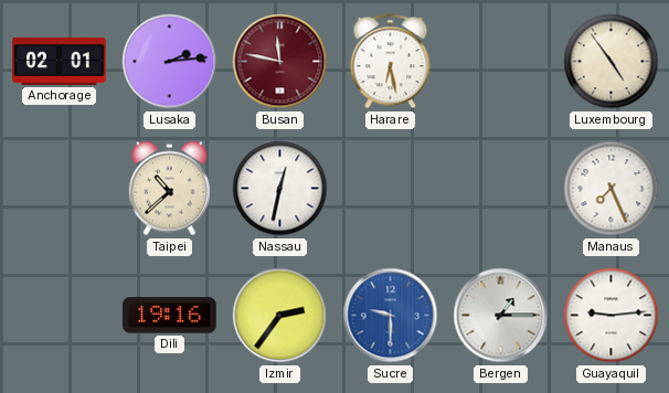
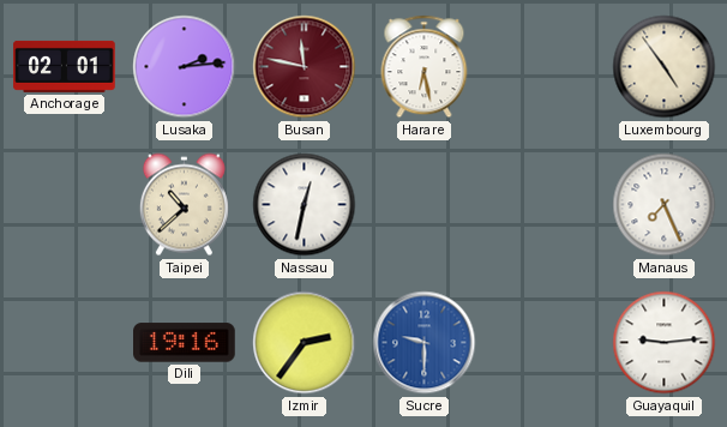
Bergen: 1:15 -> none
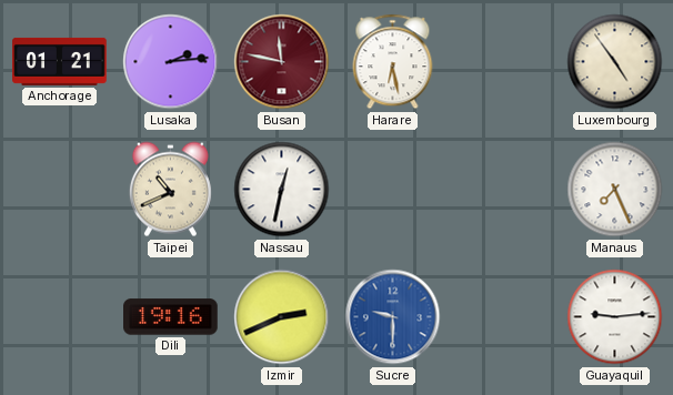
Anchorage: 02:01 -> 01:21
Taipei: 10:38 -> 10:41
Izmir: 2:36 -> 2:41
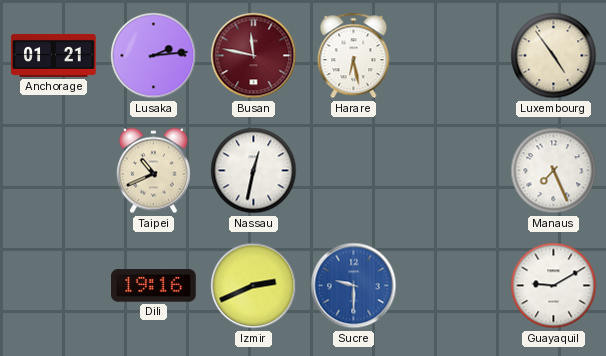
Guayaquil: 9:14 -> 9:10
